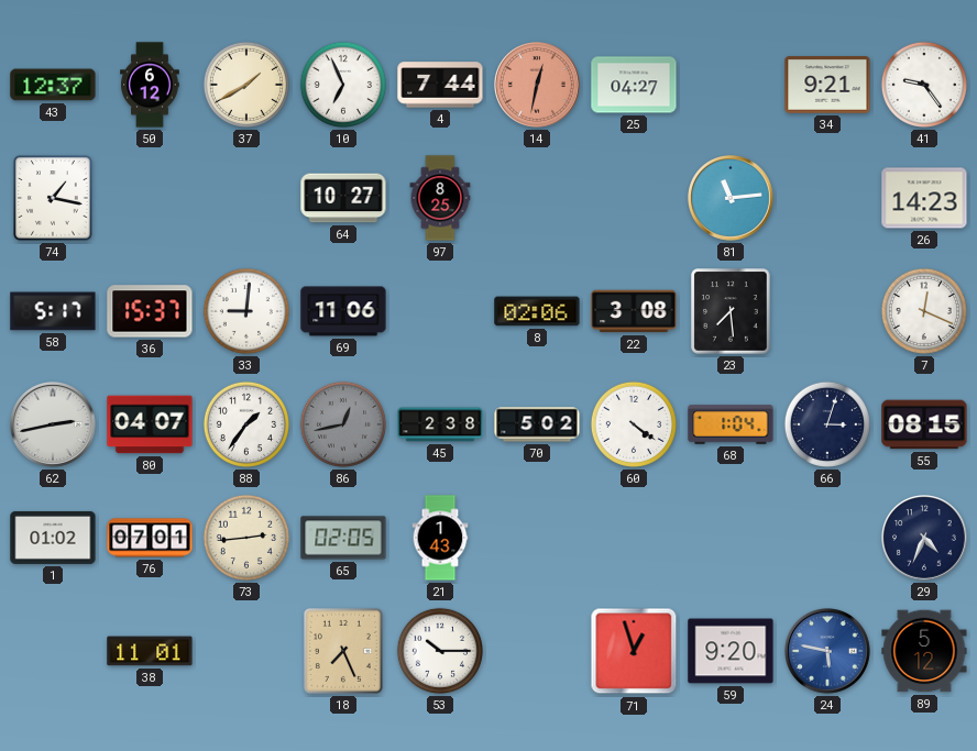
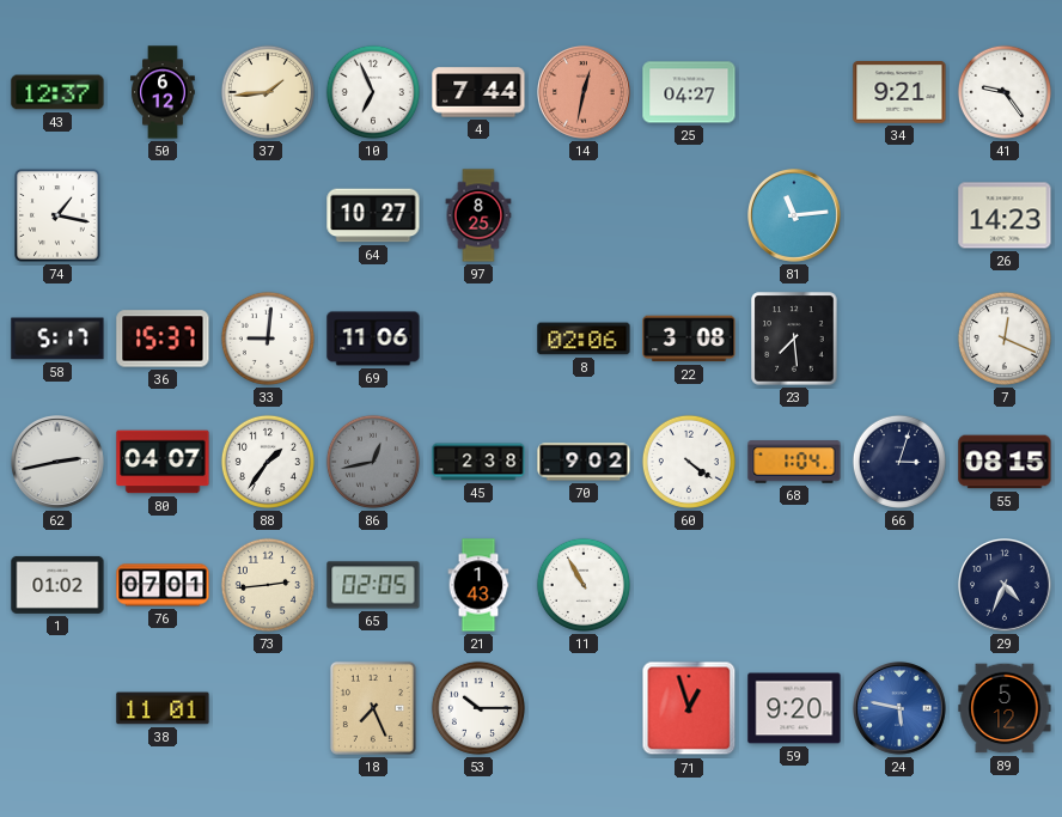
37: 1:40 -> 1:44
70: 5:02 -> 9:02
11: none -> 10:55
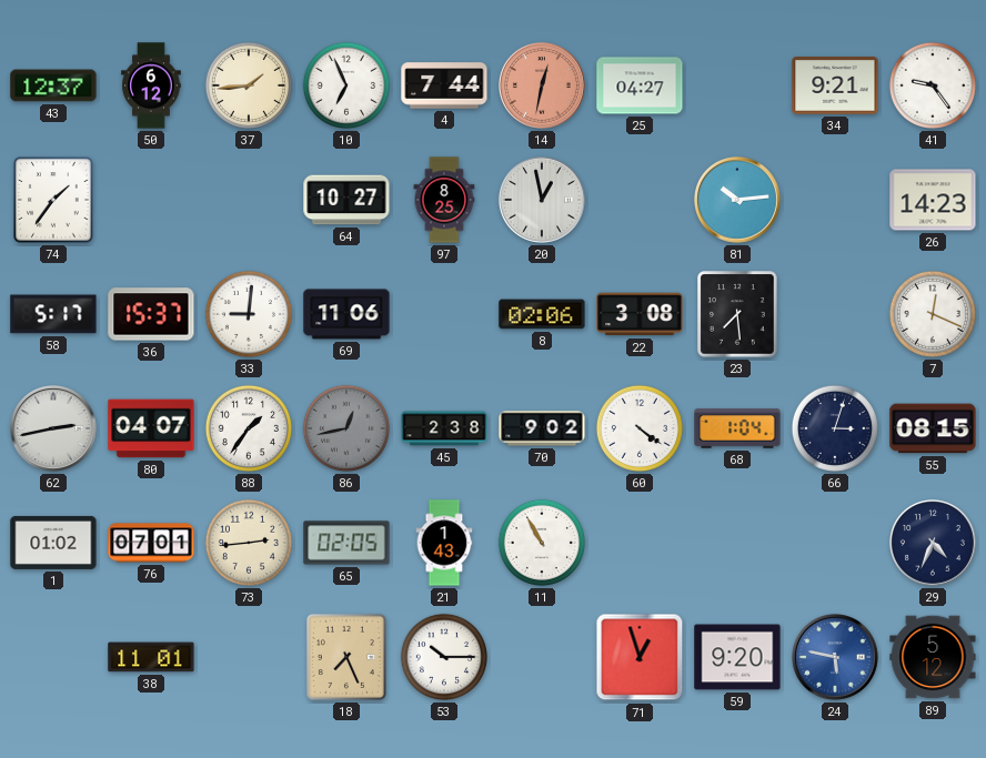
74: 1:17 -> 1:36
20: none -> 12:58
81: 11:14 -> 10:14
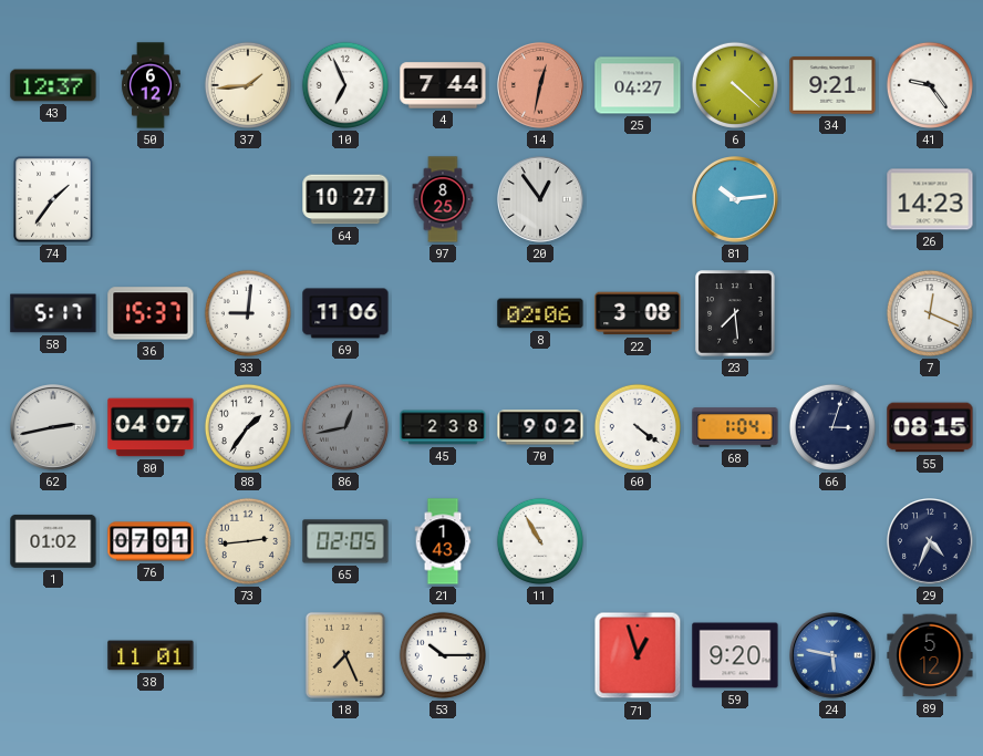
6: none -> 4:22
20: 12:58 -> 12:54
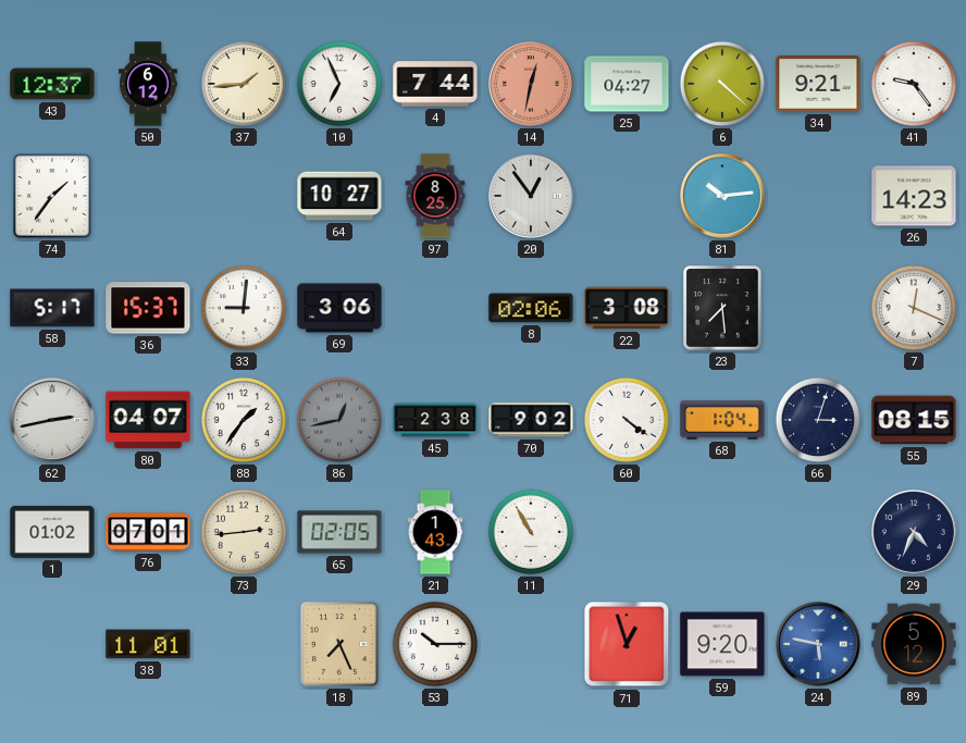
69: 11:06 -> 3:06
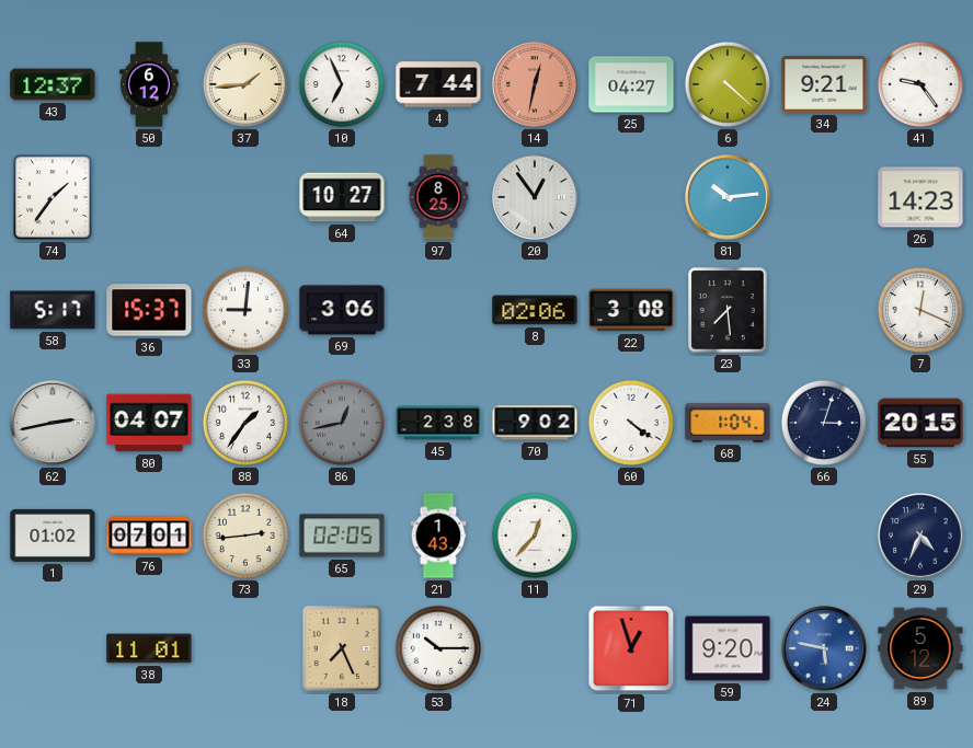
55: 08:15 -> 20:15
11: 10:55 -> 12:37
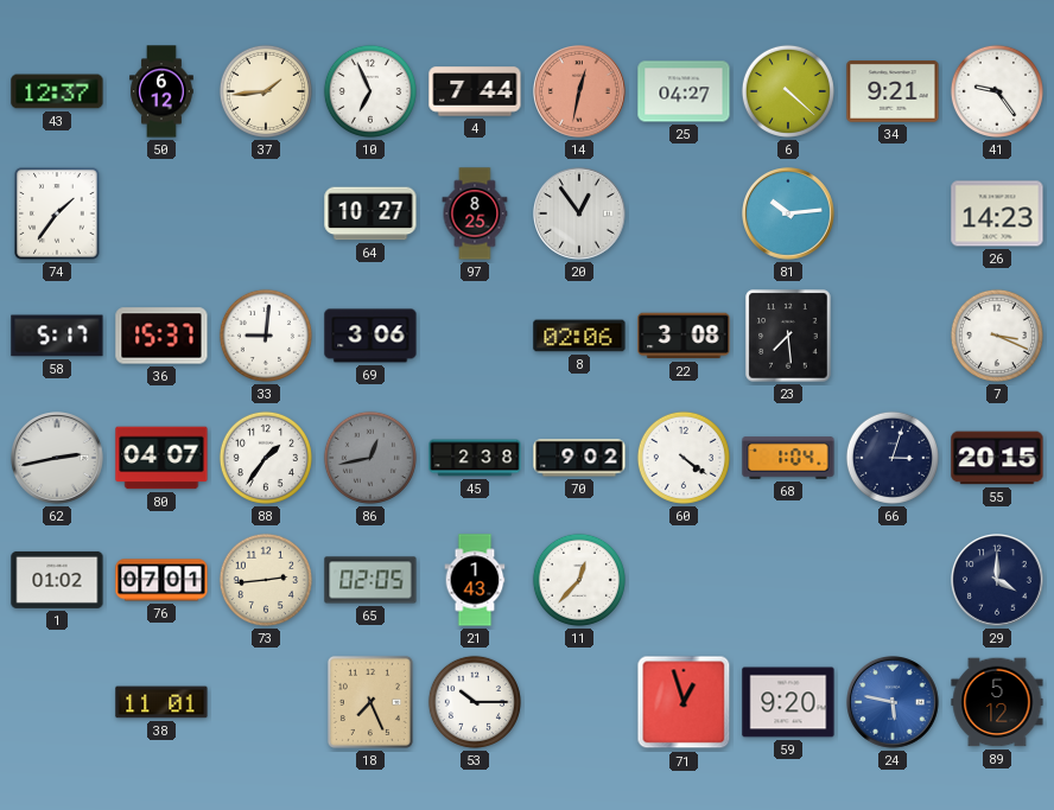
7: 12:19 -> 3:19
29: 4:34 -> 4:00
